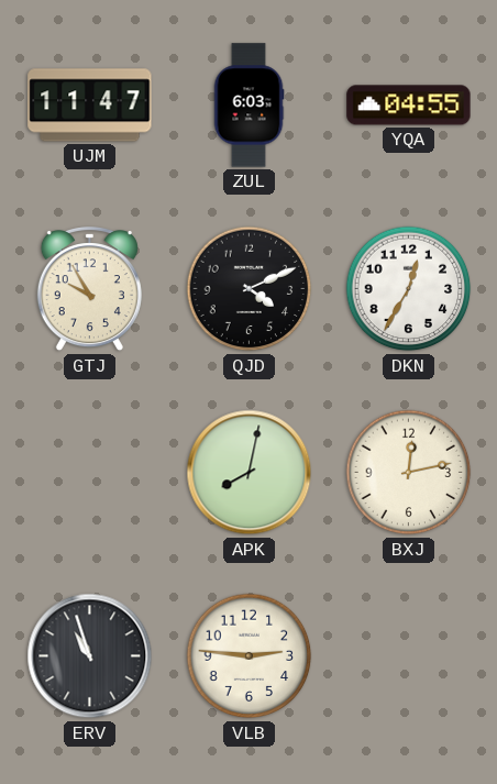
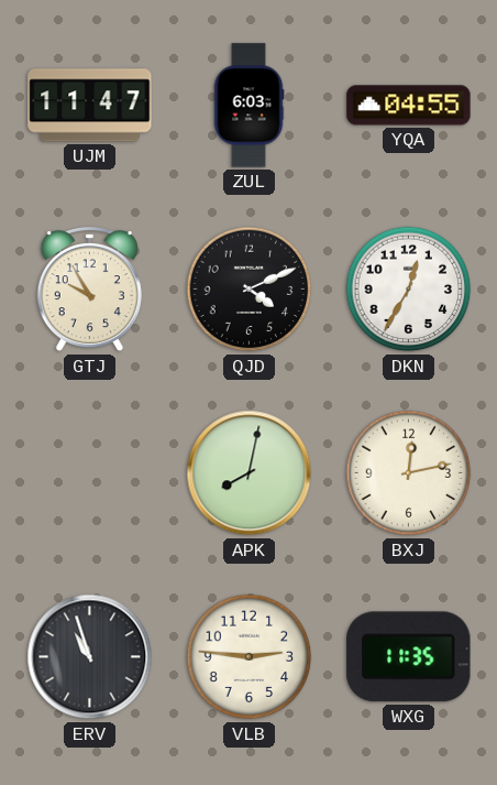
WXG: none -> 11:35
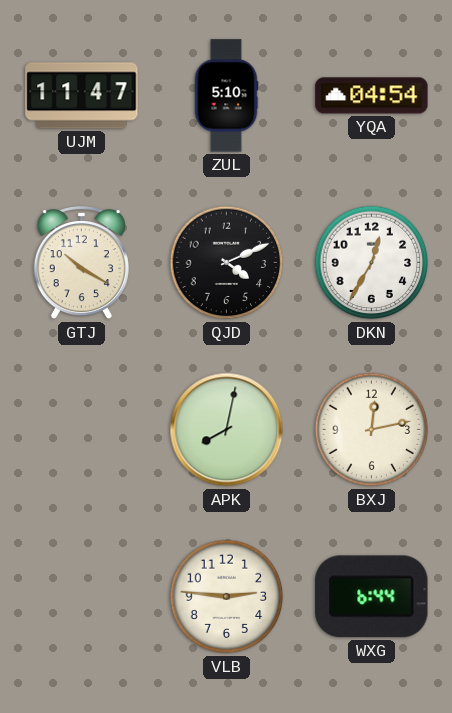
ZUL: 6:03 -> 5:10
YQA: 04:55 -> 04:54
GTJ: 9:55 -> 10:20
ERV: 10:57 -> none
WXG: 11:35 -> 6:44
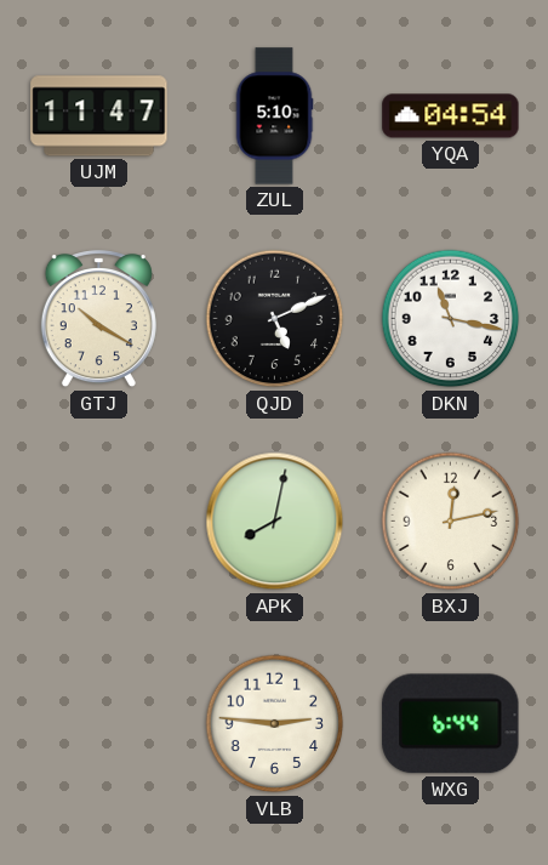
QJD: 4:11 -> 5:11
DKN: 12:35 -> 11:17
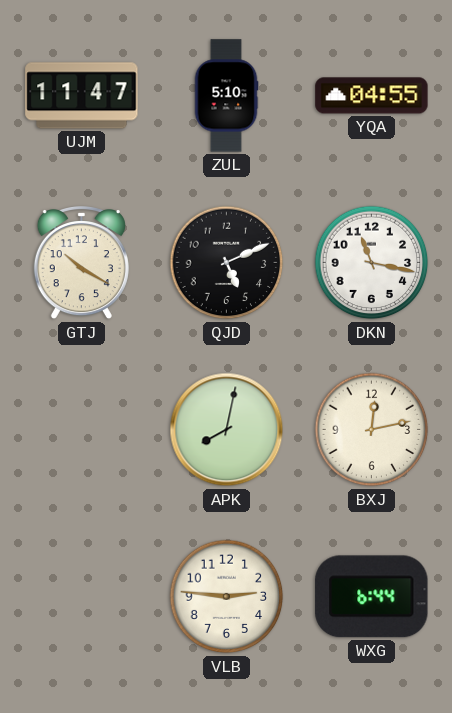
YQA: 04:54 -> 04:55
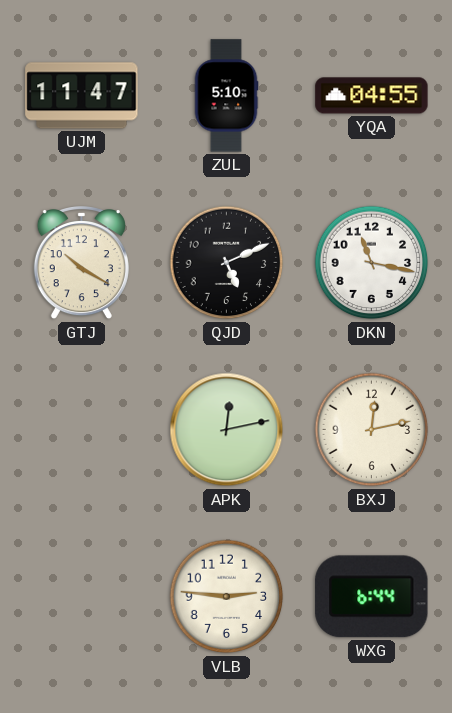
APK: 8:02 -> 12:13
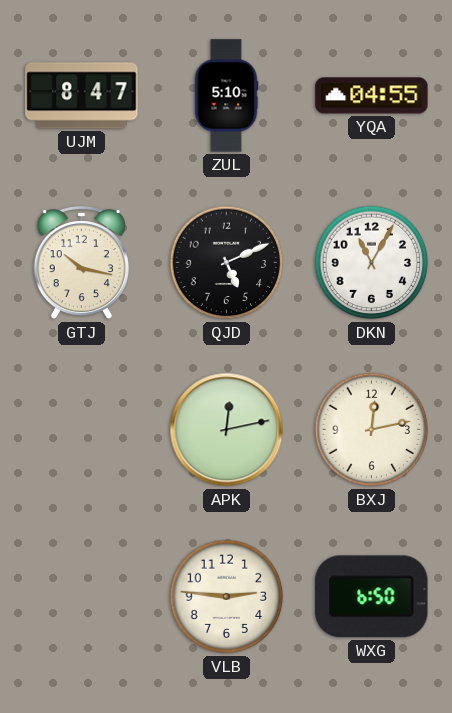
UJM: 11:47 -> 8:47
GTJ: 10:20 -> 10:17
DKN: 11:17 -> 11:05
WXG: 6:44 -> 6:50
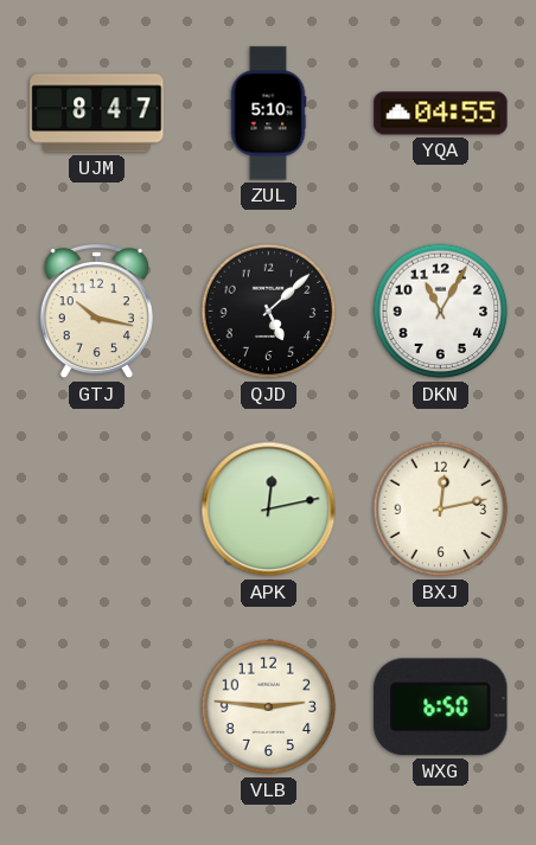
QJD: 5:11 -> 5:08
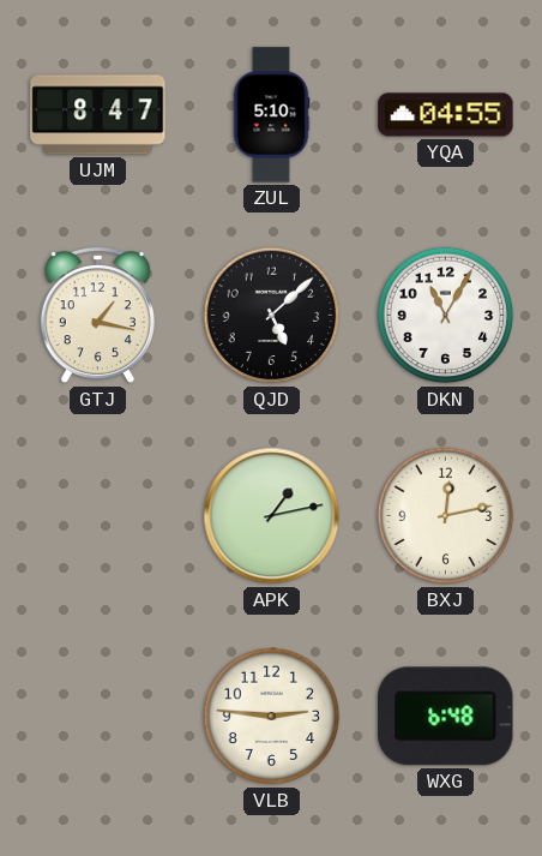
GTJ: 10:17 -> 1:17
APK: 12:13 -> 1:13
WXG: 6:50 -> 6:48
